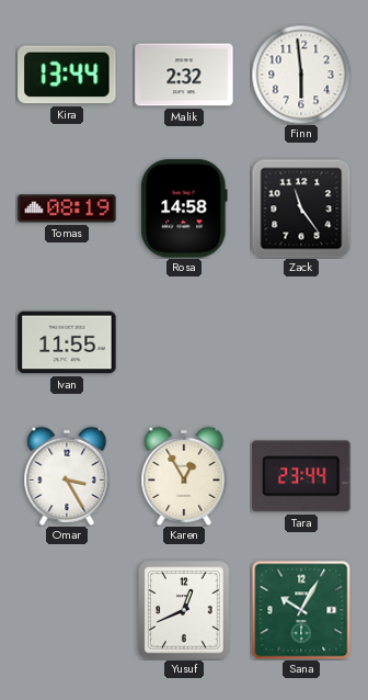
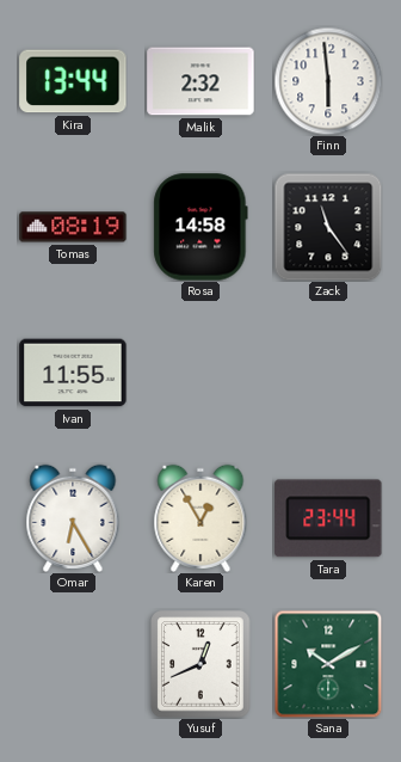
Omar: 3:25 -> 6:25
Sana: 10:05 -> 10:10
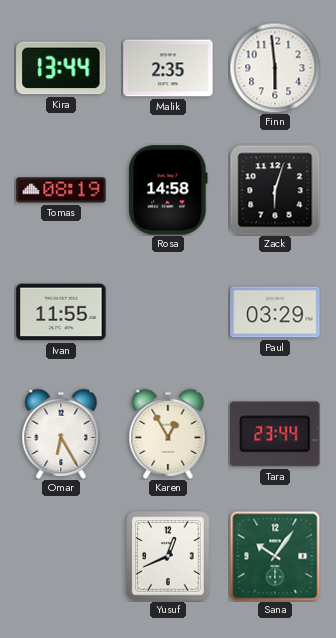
Malik: 2:32 -> 2:35
Zack: 11:24 -> 6:03
Paul: none -> 03:29
Sana: 10:10 -> 10:06
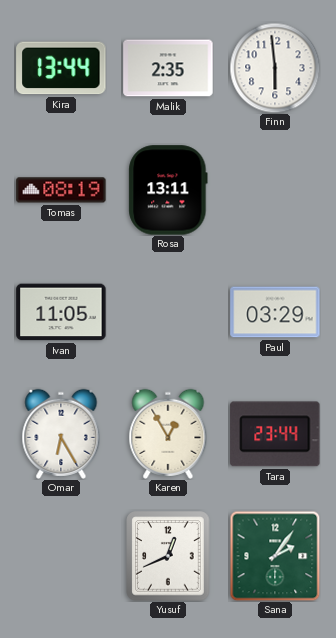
Rosa: 14:58 -> 13:11
Zack: 6:03 -> none
Ivan: 11:55 -> 11:05
Sana: 10:06 -> 2:06
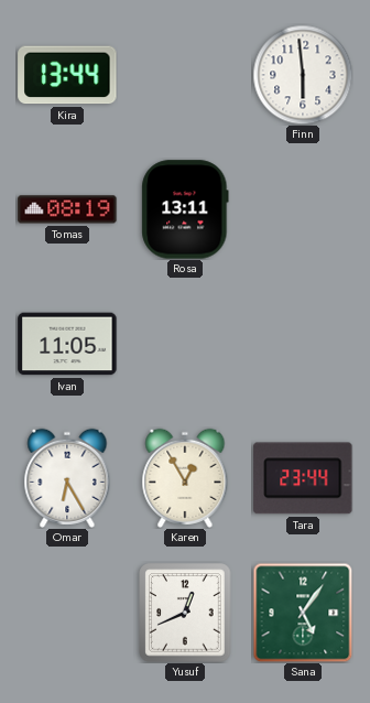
Malik: 2:35 -> none
Paul: 03:29 -> none
Sana: 2:06 -> 5:06
